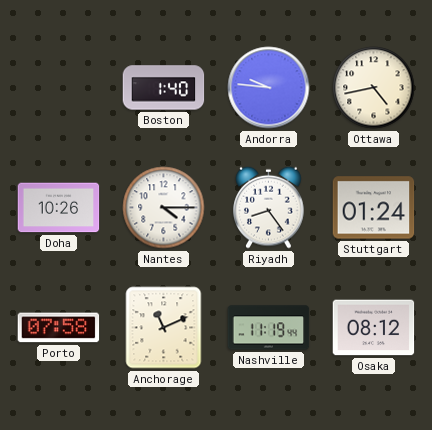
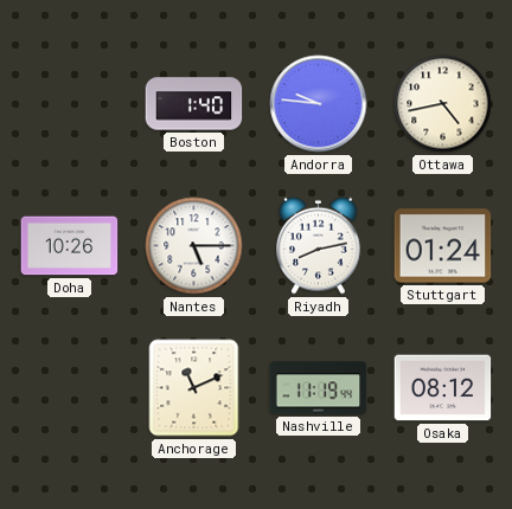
Nantes: 4:15 -> 5:15
Riyadh: 8:24 -> 8:13
Porto: 07:58 -> none
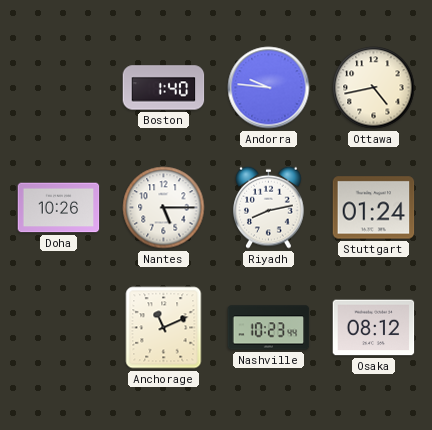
Nashville: 11:19 -> 10:23
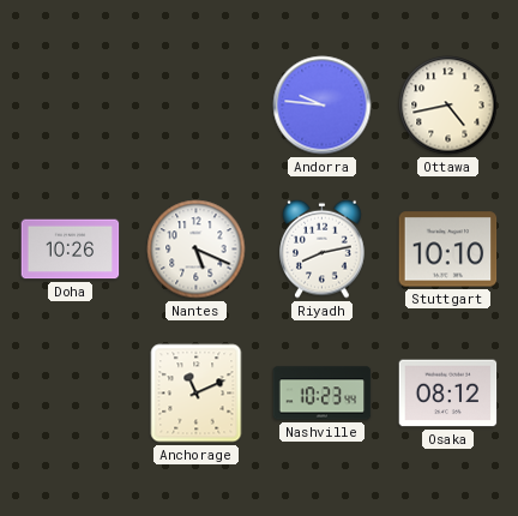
Boston: 1:40 -> none
Nantes: 5:15 -> 5:19
Stuttgart: 01:24 -> 10:10
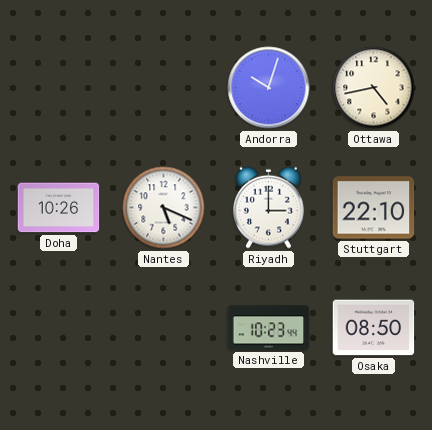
Andorra: 9:46 -> 10:03
Riyadh: 8:13 -> 3:00
Stuttgart: 10:10 -> 22:10
Anchorage: 11:11 -> none
Osaka: 08:12 -> 08:50
